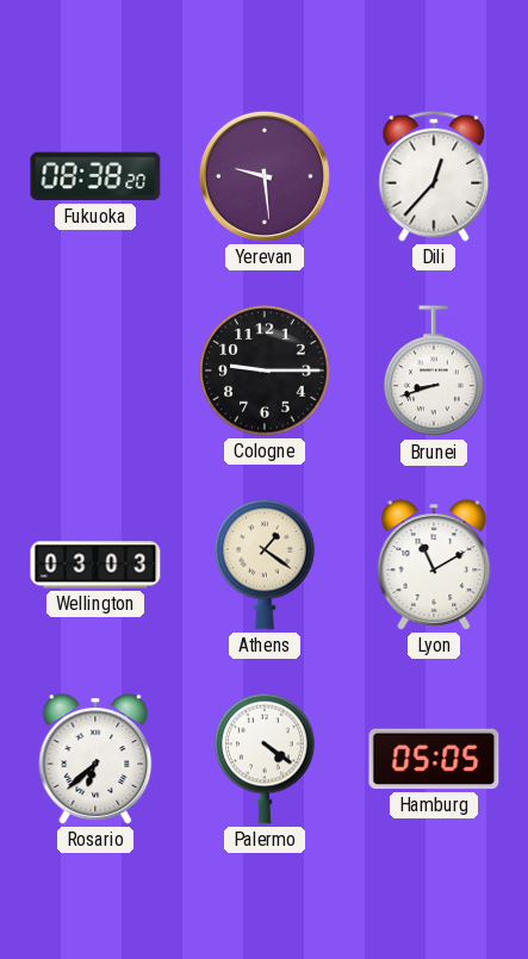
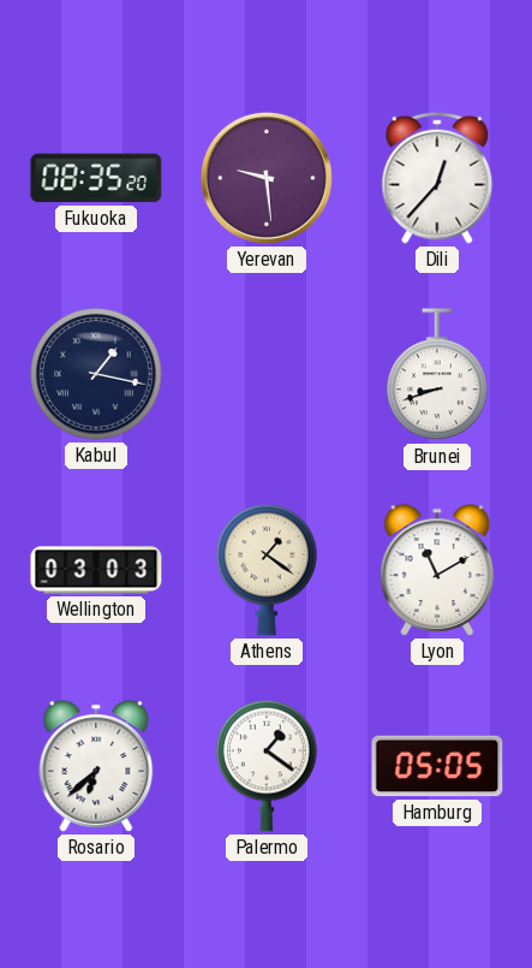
Fukuoka: 08:38 -> 08:35
Kabul: none -> 1:17
Cologne: 9:15 -> none
Palermo: 4:21 -> 1:21
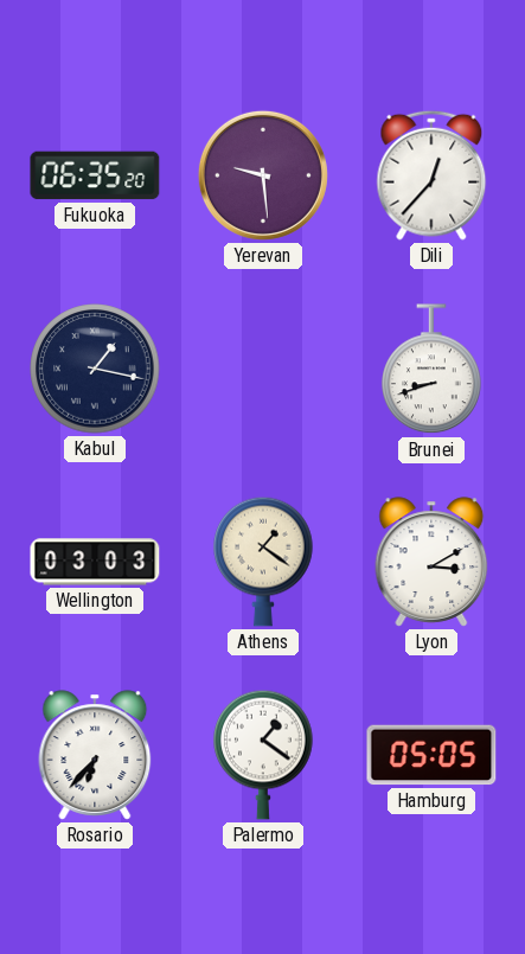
Fukuoka: 08:35 -> 06:35
Lyon: 11:10 -> 3:10
Rosario: 6:38 -> 6:37
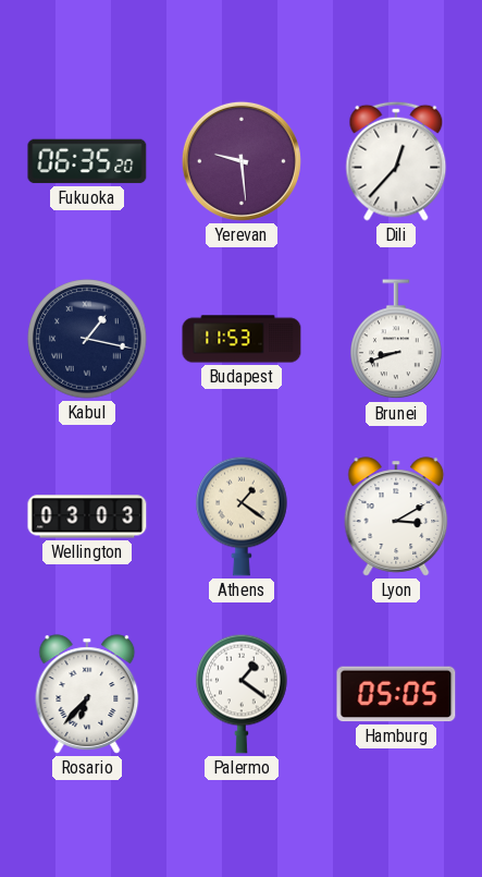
Budapest: none -> 11:53
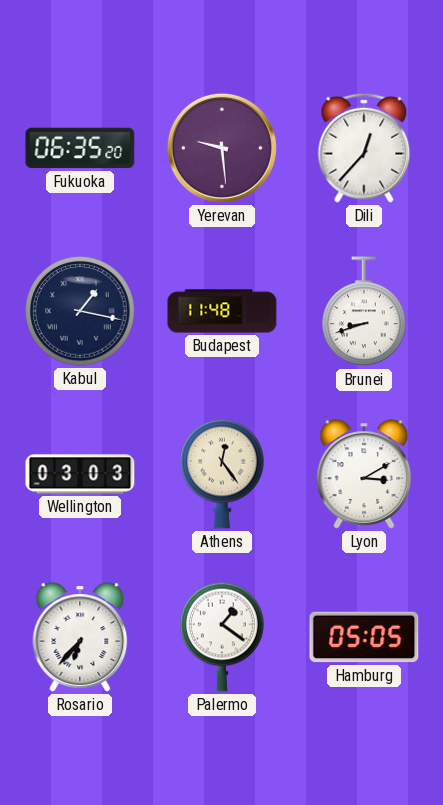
Budapest: 11:53 -> 11:48
Athens: 1:21 -> 12:24
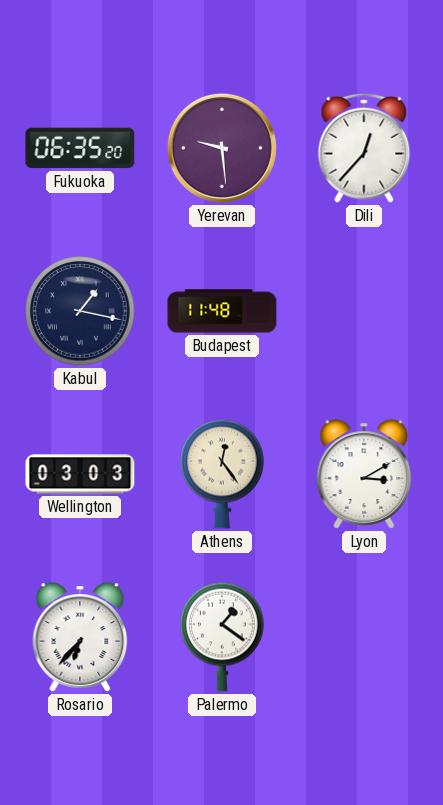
Brunei: 8:42 -> none
Hamburg: 05:05 -> none
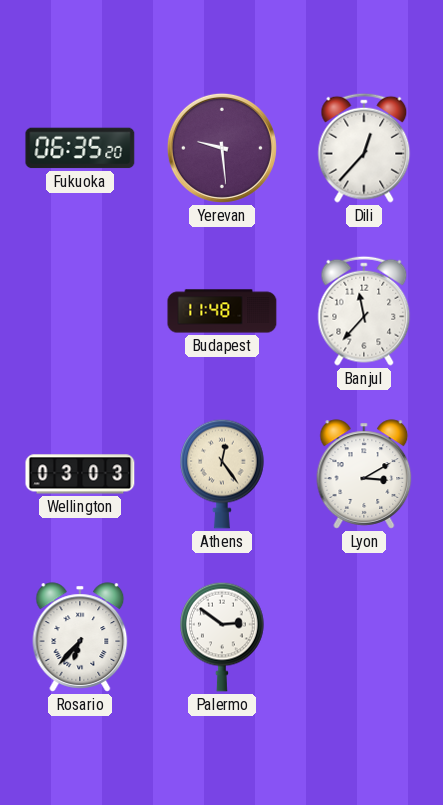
Kabul: 1:17 -> none
Banjul: none -> 11:37
Palermo: 1:21 -> 2:51
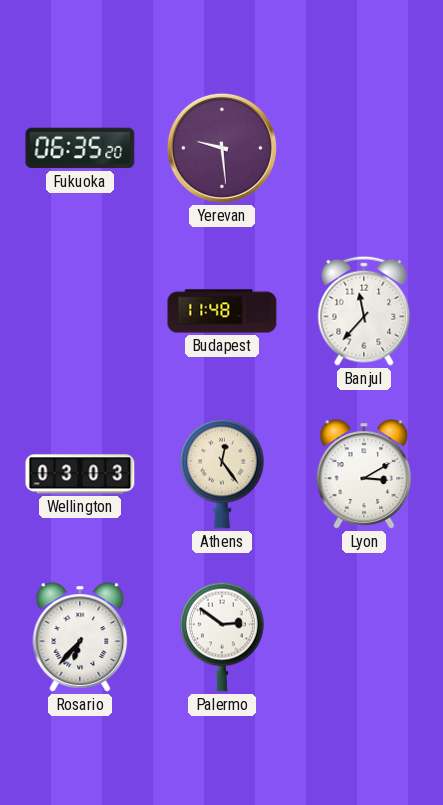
Dili: 12:37 -> none
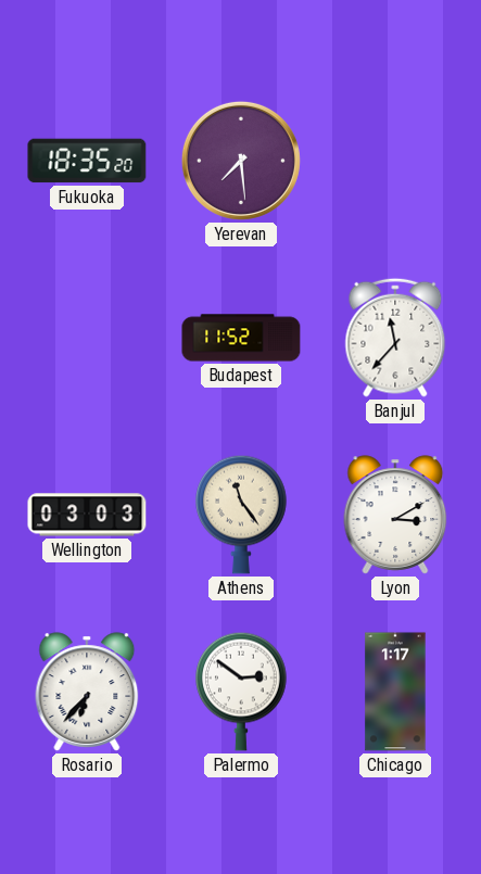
Fukuoka: 06:35 -> 18:35
Yerevan: 9:29 -> 7:29
Budapest: 11:48 -> 11:52
Athens: 12:24 -> 11:24
Chicago: none -> 1:17
